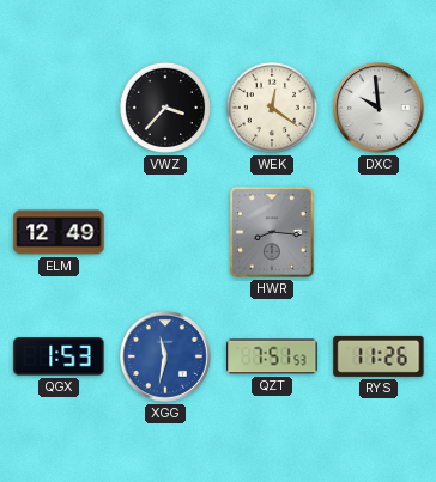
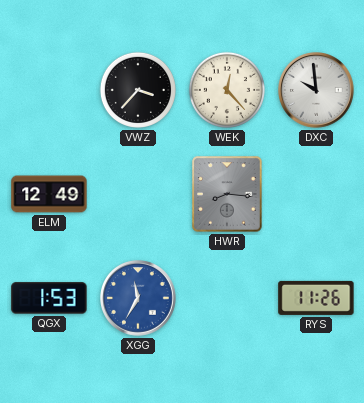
WEK: 12:21 -> 12:23
XGG: 11:32 -> 11:35
QZT: 7:51 -> none
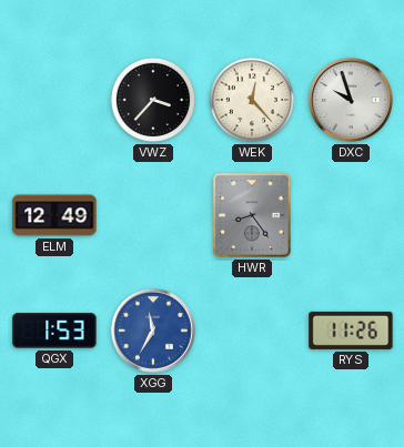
DXC: 9:59 -> 9:57
HWR: 8:16 -> 8:24
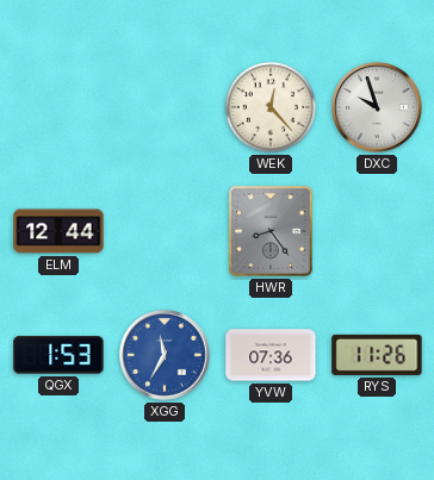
VWZ: 3:37 -> none
ELM: 12:49 -> 12:44
YVW: none -> 07:36
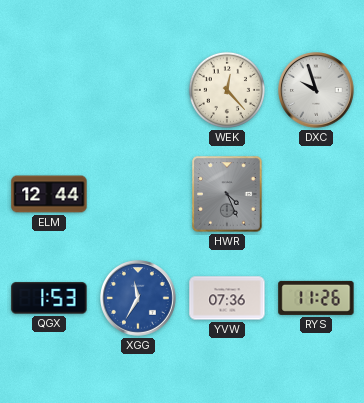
HWR: 8:24 -> 4:26
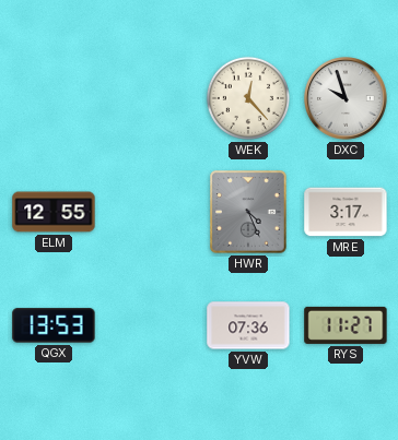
ELM: 12:44 -> 12:55
MRE: none -> 3:17
QGX: 1:53 -> 13:53
XGG: 11:35 -> none
RYS: 11:26 -> 11:27
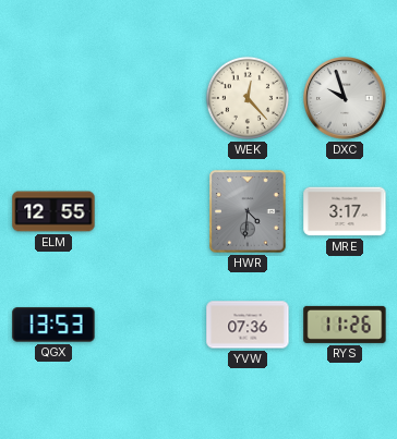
HWR: 4:26 -> 4:31
RYS: 11:27 -> 11:26
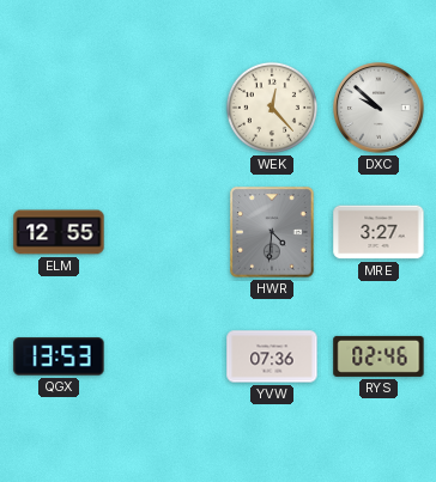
DXC: 9:57 -> 9:52
MRE: 3:17 -> 3:27
RYS: 11:26 -> 02:46
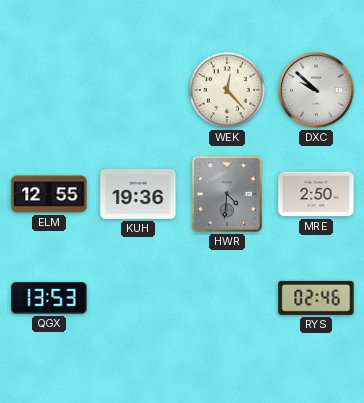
KUH: none -> 19:36
MRE: 3:27 -> 2:50
YVW: 07:36 -> none
